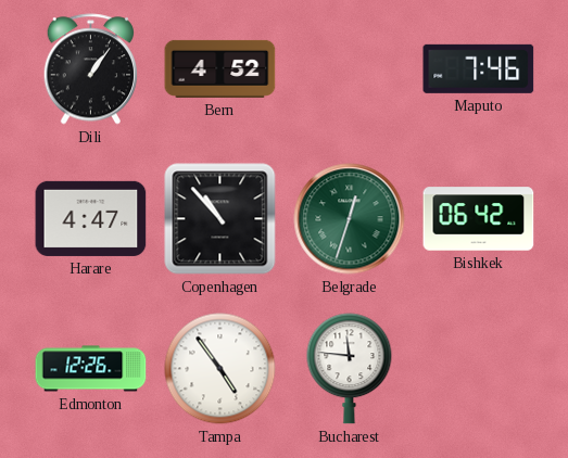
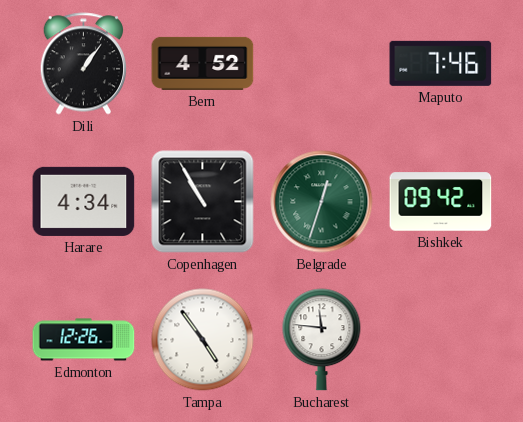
Harare: 4:47 -> 4:34
Copenhagen: 10:53 -> 10:55
Bishkek: 06:42 -> 09:42
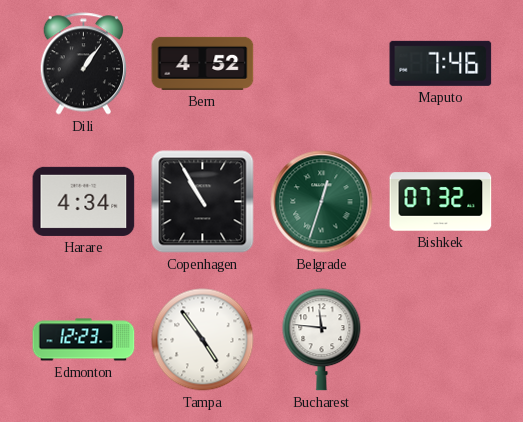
Bishkek: 09:42 -> 07:32
Edmonton: 12:26 -> 12:23
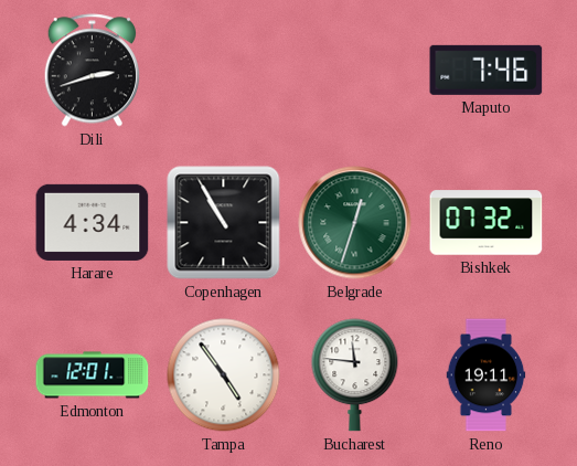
Dili: 1:06 -> 2:42
Bern: 4:52 -> none
Edmonton: 12:23 -> 12:01
Reno: none -> 19:11
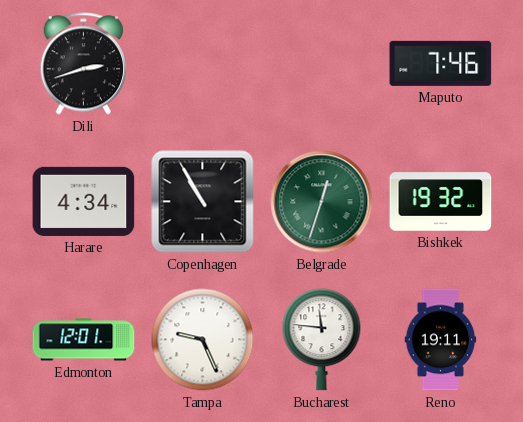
Bishkek: 07:32 -> 19:32
Tampa: 4:54 -> 9:26
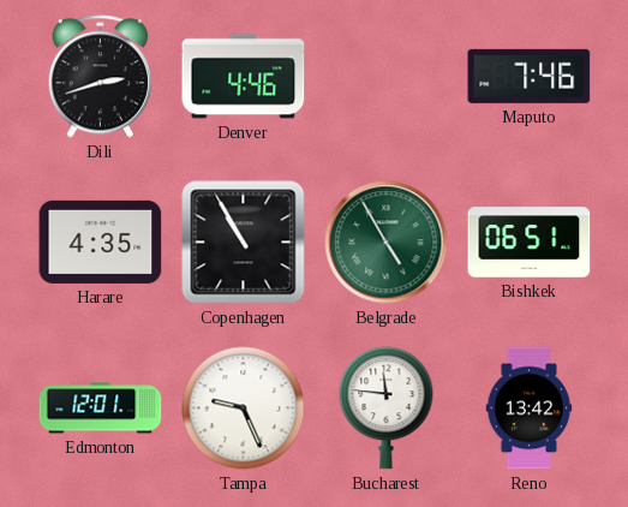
Denver: none -> 4:46
Harare: 4:34 -> 4:35
Belgrade: 12:33 -> 4:55
Bishkek: 19:32 -> 06:51
Reno: 19:11 -> 13:42
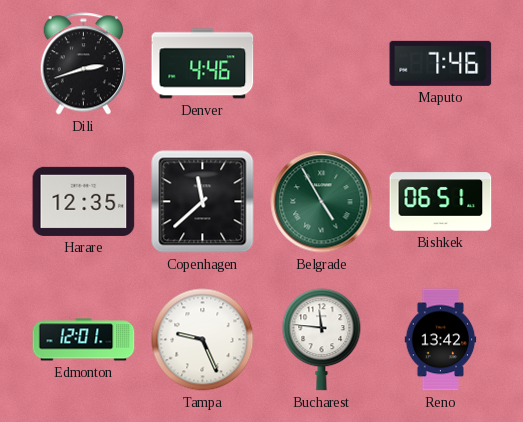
Harare: 4:35 -> 12:35
Copenhagen: 10:55 -> 11:38
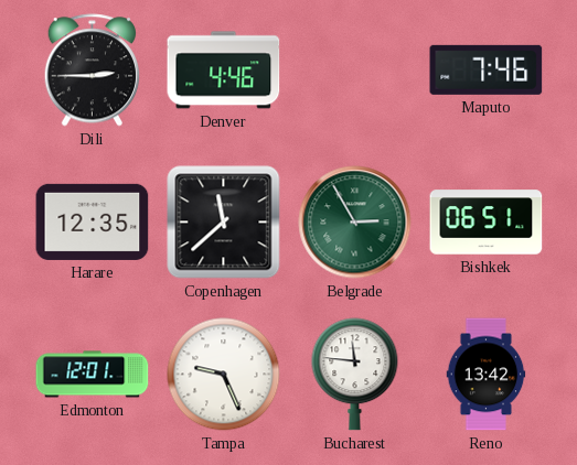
Dili: 2:42 -> 2:45
Belgrade: 4:55 -> 2:55
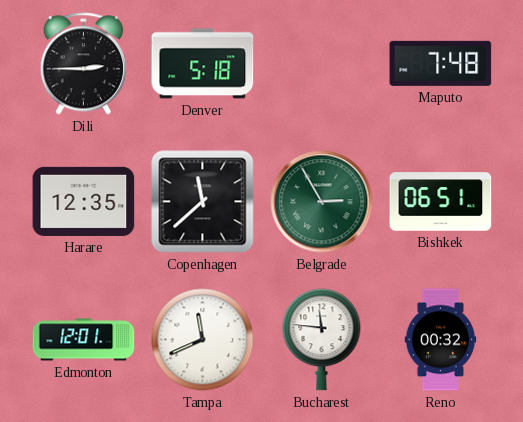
Denver: 4:46 -> 5:18
Maputo: 7:46 -> 7:48
Tampa: 9:26 -> 11:41
Reno: 13:42 -> 00:32
